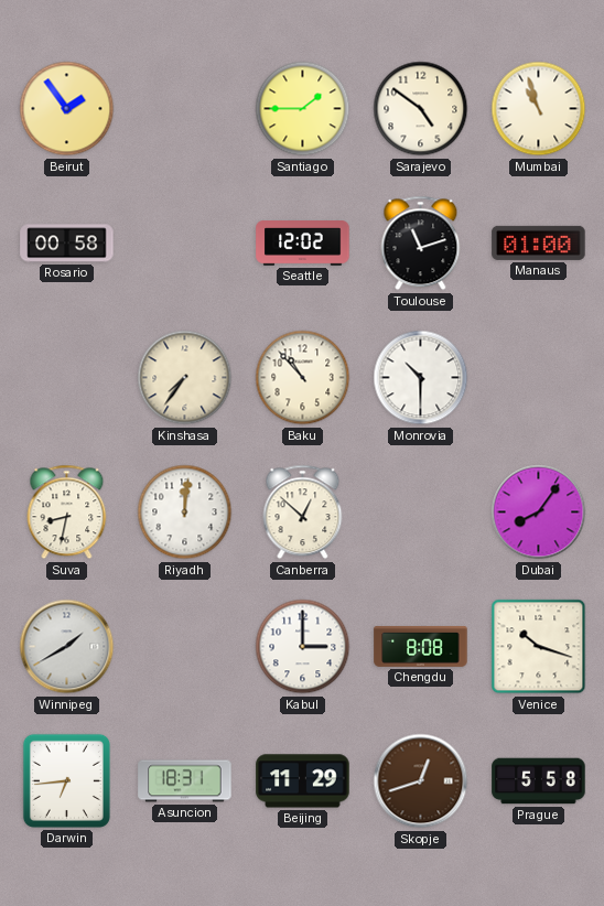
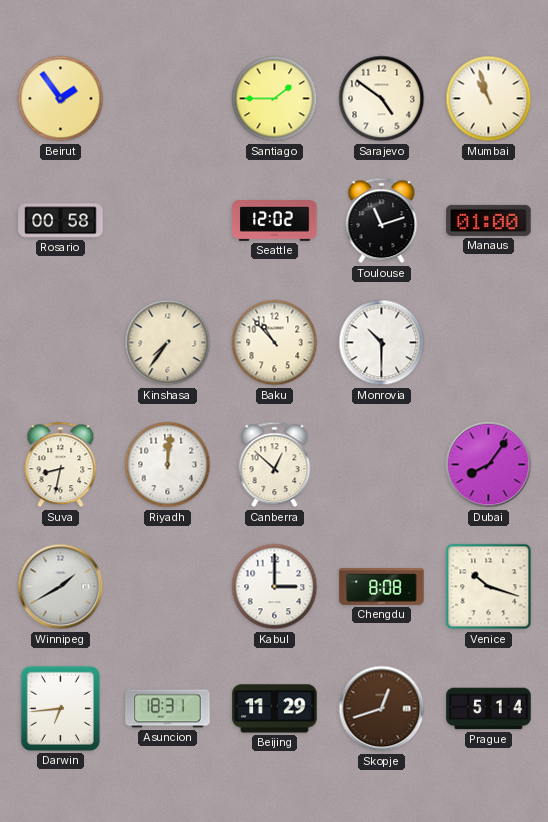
Prague: 5:58 -> 5:14
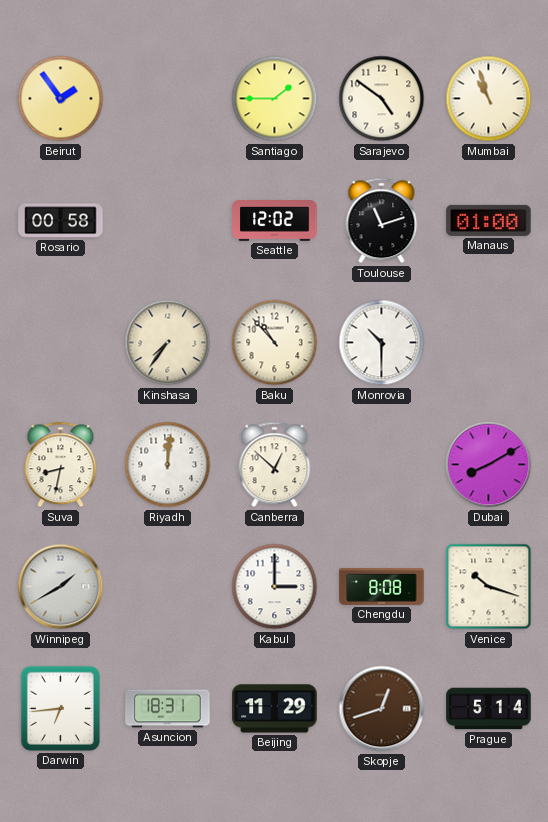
Dubai: 8:06 -> 8:10
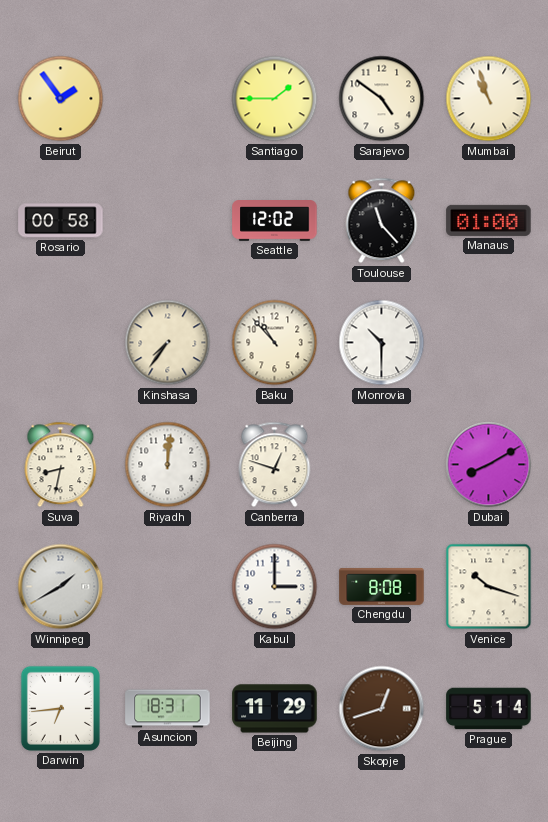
Toulouse: 11:12 -> 11:23
Canberra: 12:52 -> 12:48
